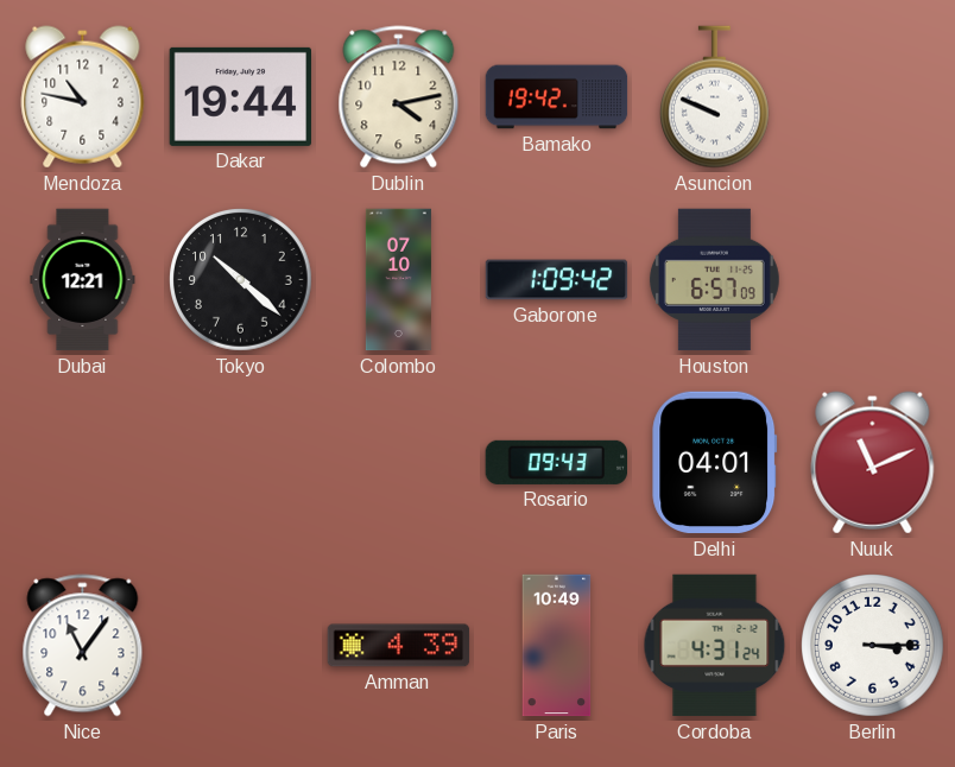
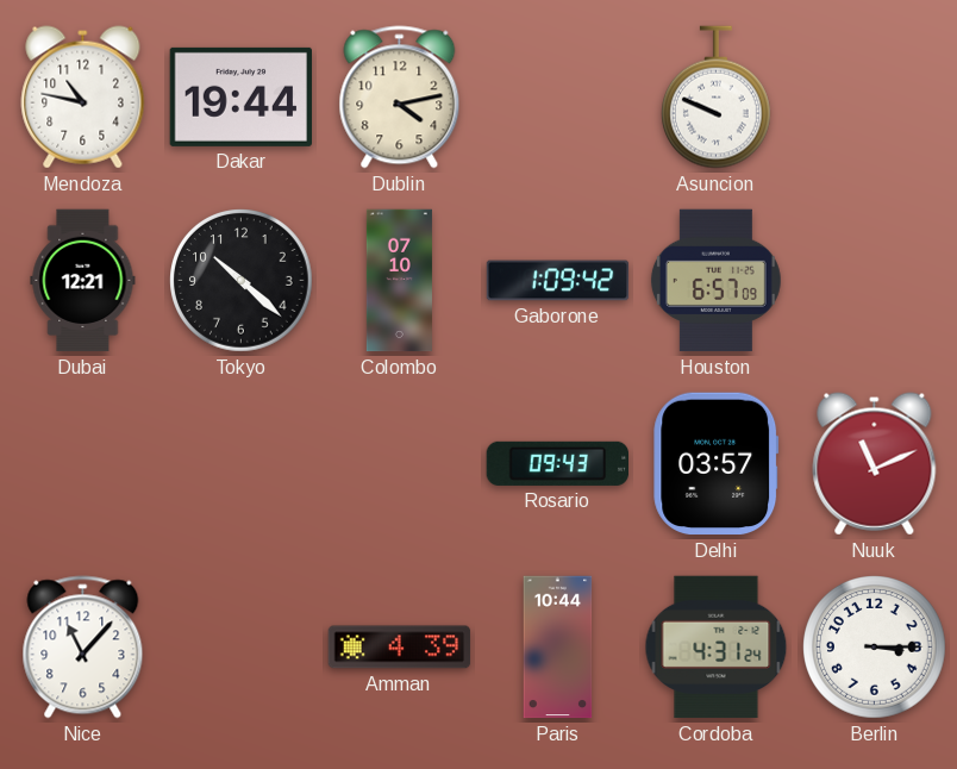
Bamako: 19:42 -> none
Delhi: 04:01 -> 03:57
Nice: 11:06 -> 11:07
Paris: 10:49 -> 10:44
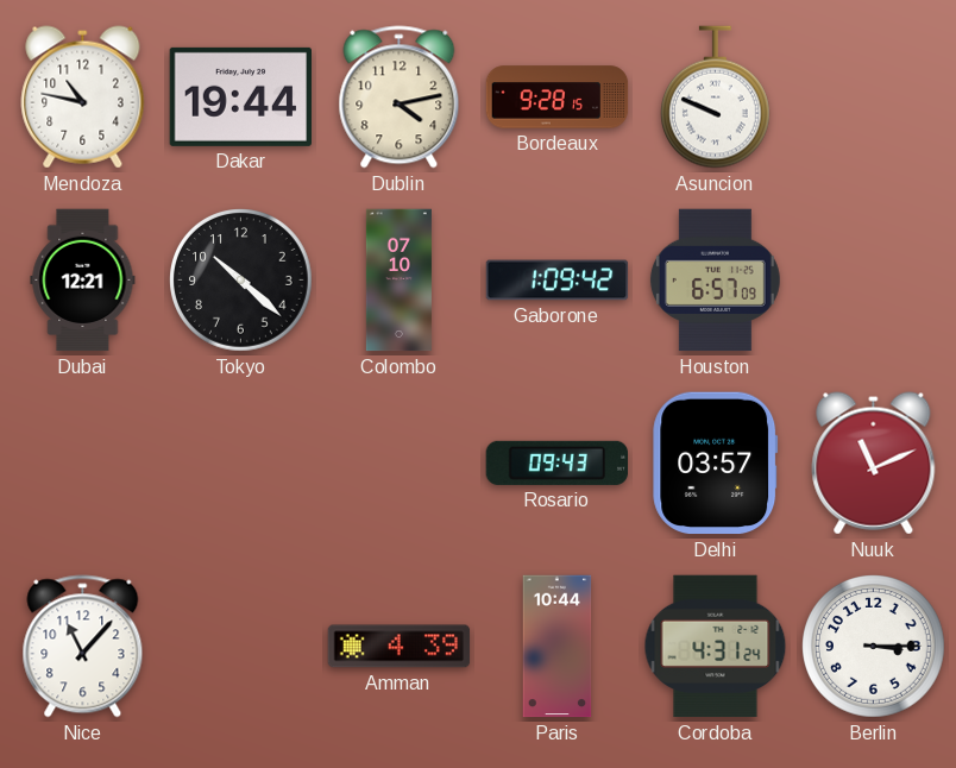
Bordeaux: none -> 9:28
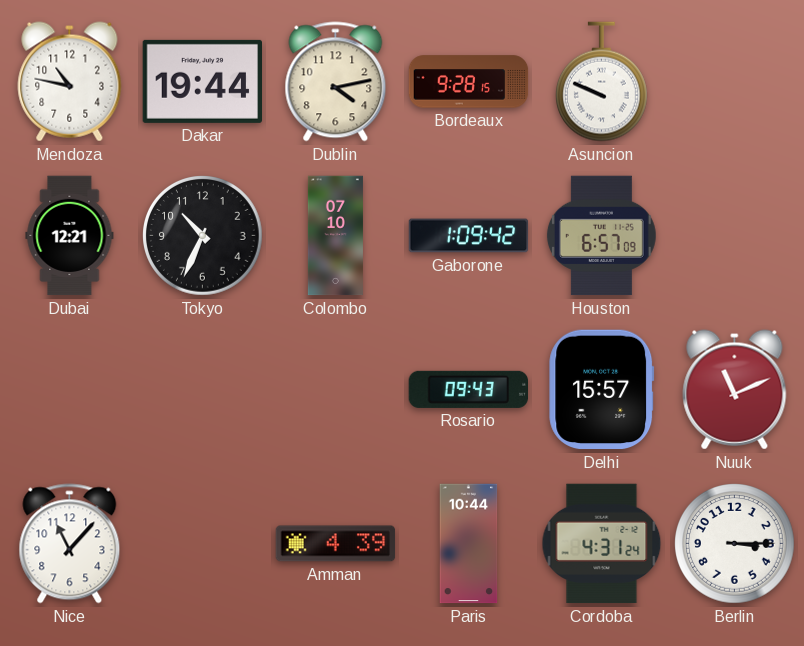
Tokyo: 10:22 -> 10:34
Delhi: 03:57 -> 15:57
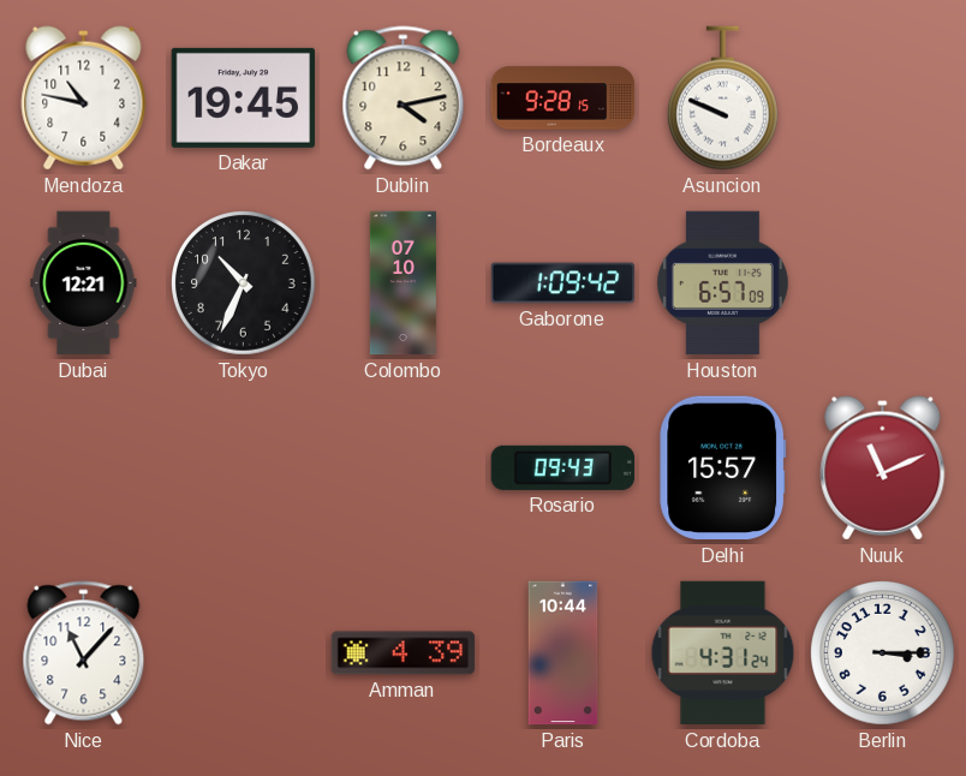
Dakar: 19:44 -> 19:45
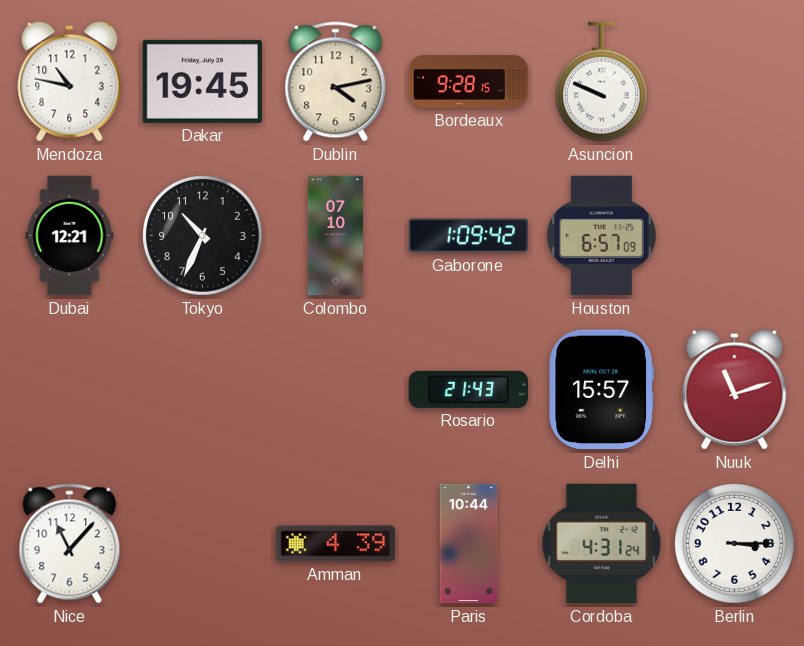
Rosario: 09:43 -> 21:43
Nuuk: 11:11 -> 11:12
